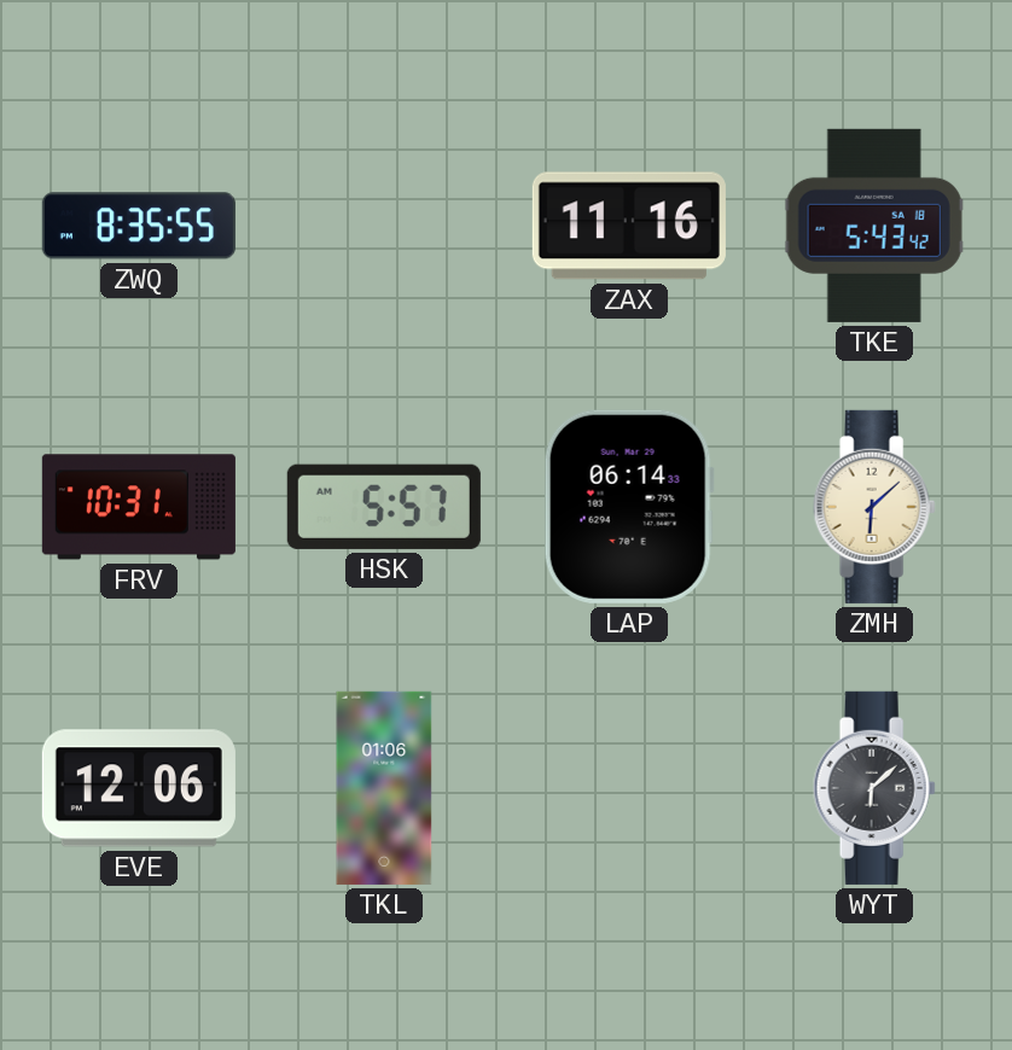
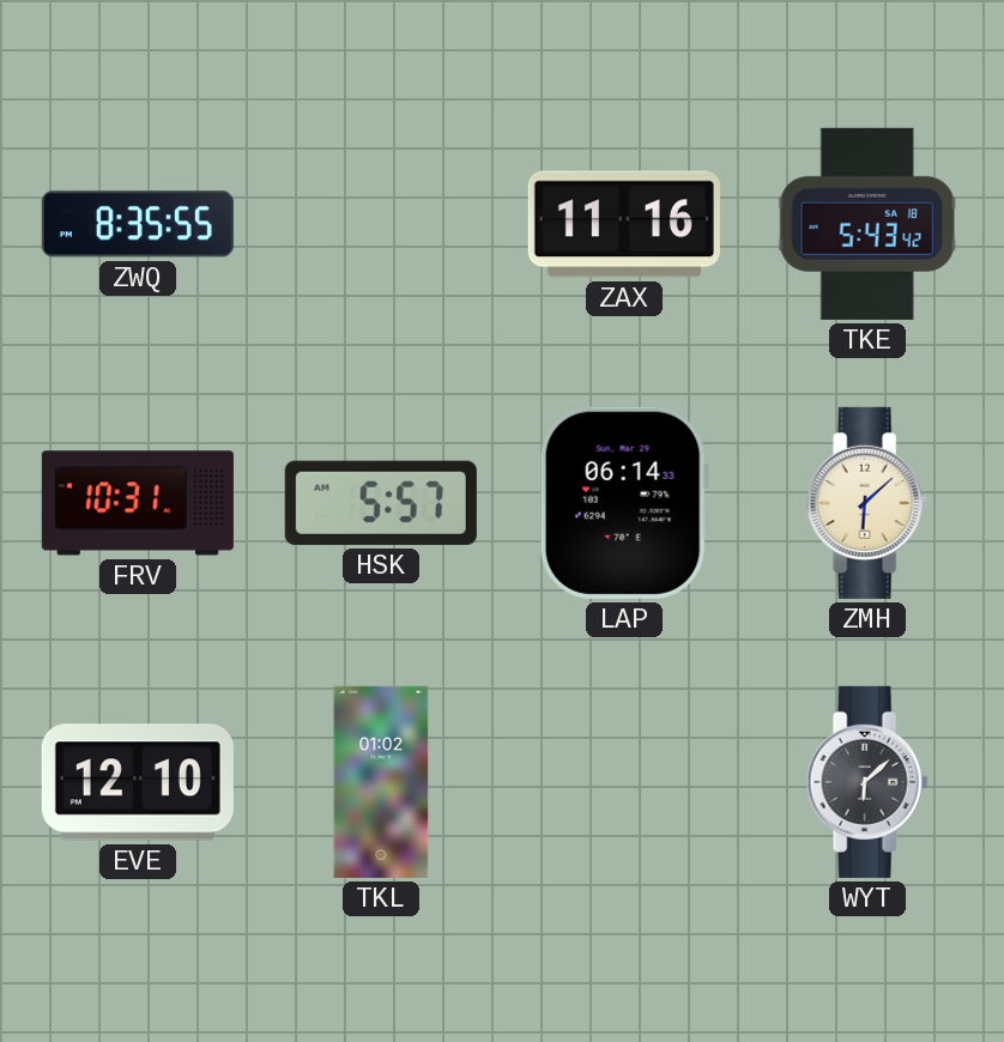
EVE: 12:06 -> 12:10
TKL: 01:06 -> 01:02
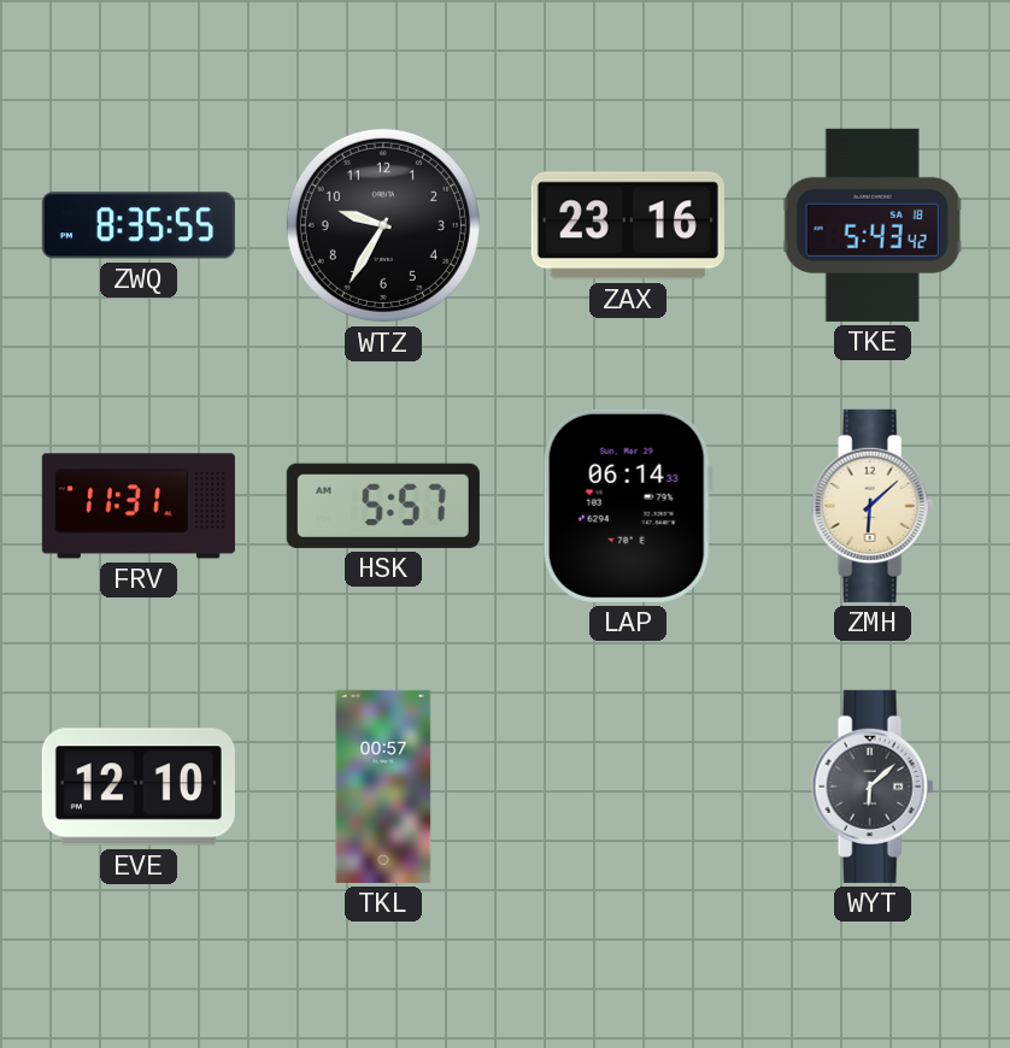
WTZ: none -> 9:35
ZAX: 11:16 -> 23:16
FRV: 10:31 -> 11:31
TKL: 01:02 -> 00:57
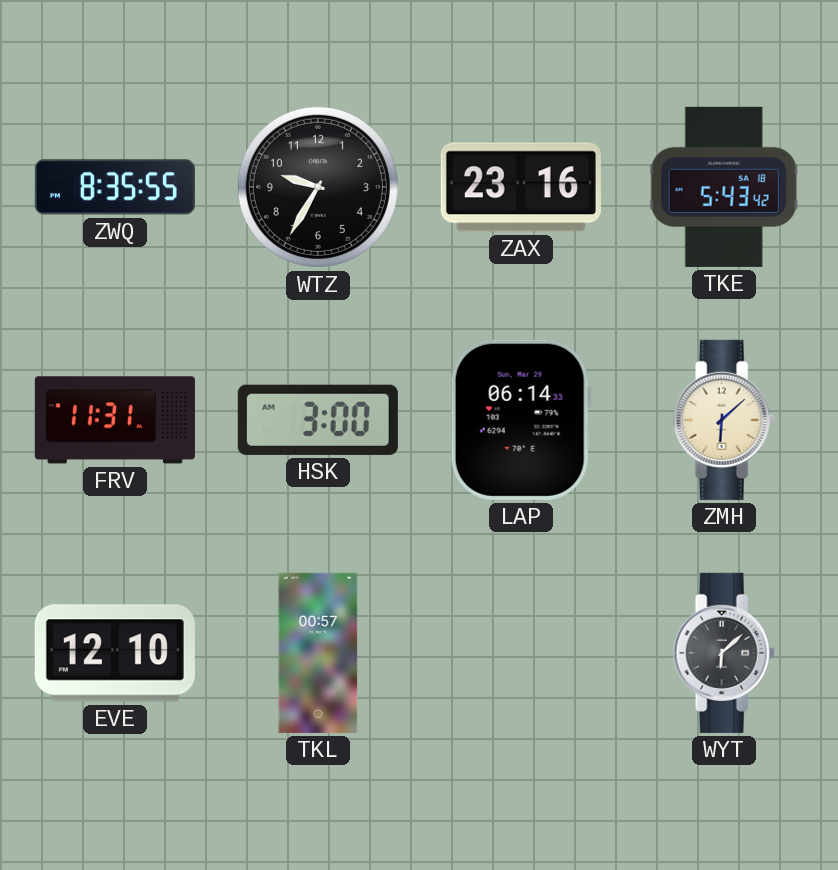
HSK: 5:57 -> 3:00
